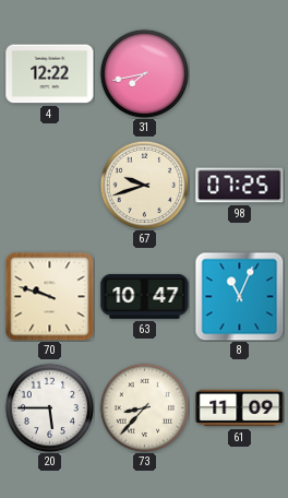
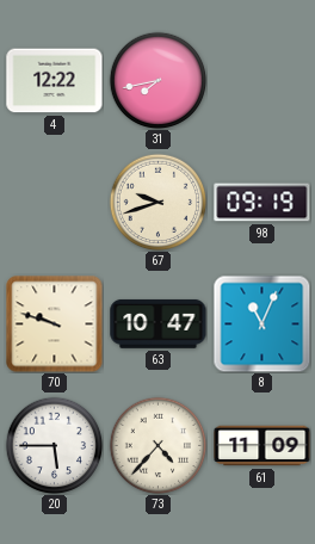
98: 07:25 -> 09:19
73: 8:37 -> 4:37
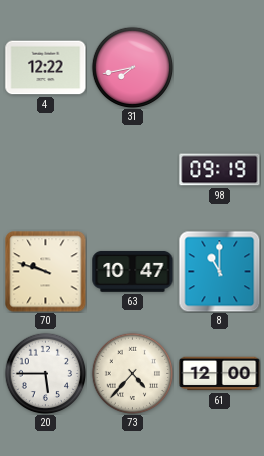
67: 9:42 -> none
8: 11:04 -> 11:00
61: 11:09 -> 12:00
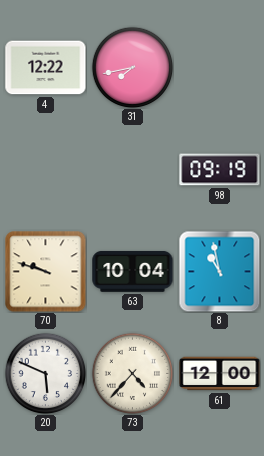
63: 10:47 -> 10:04
8: 11:00 -> 10:58
20: 5:45 -> 5:49
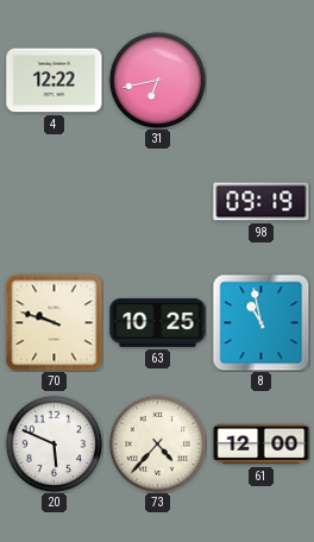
31: 7:43 -> 6:43
63: 10:04 -> 10:25
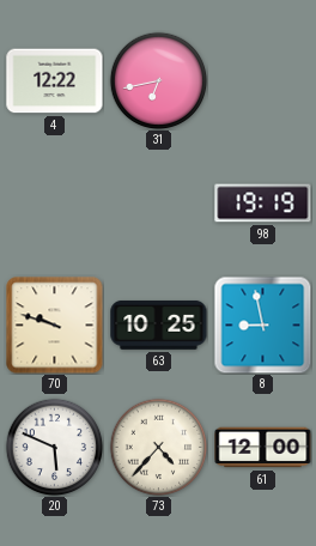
98: 09:19 -> 19:19
8: 10:58 -> 8:58
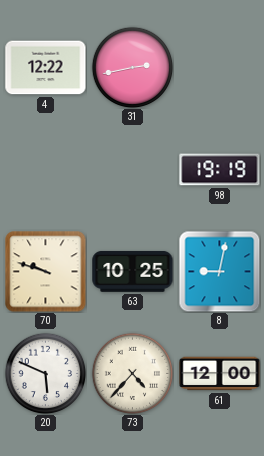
31: 6:43 -> 2:43
8: 8:58 -> 9:02
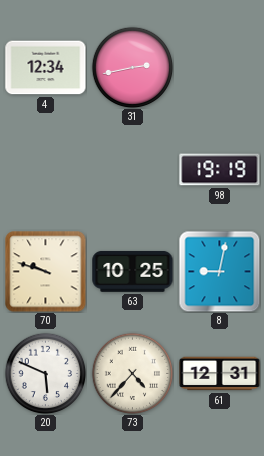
4: 12:22 -> 12:34
61: 12:00 -> 12:31
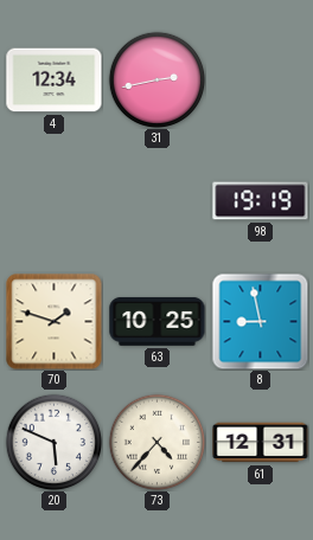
70: 9:48 -> 1:48
8: 9:02 -> 8:58
